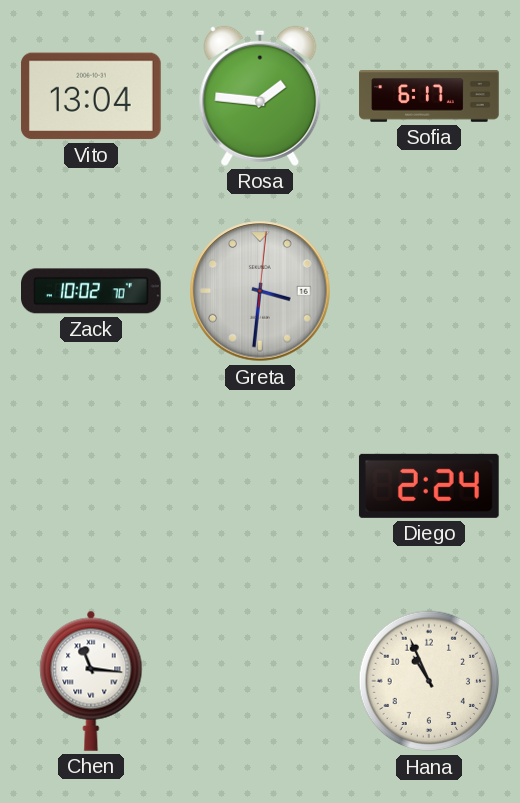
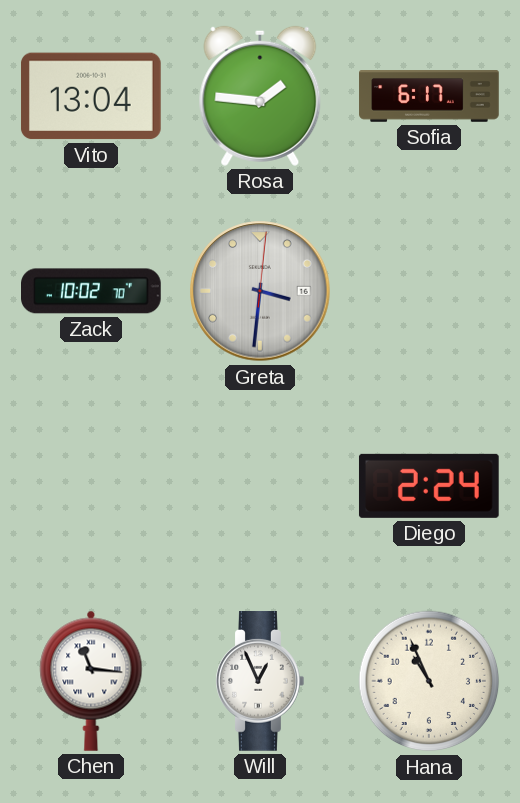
Will: none -> 12:56
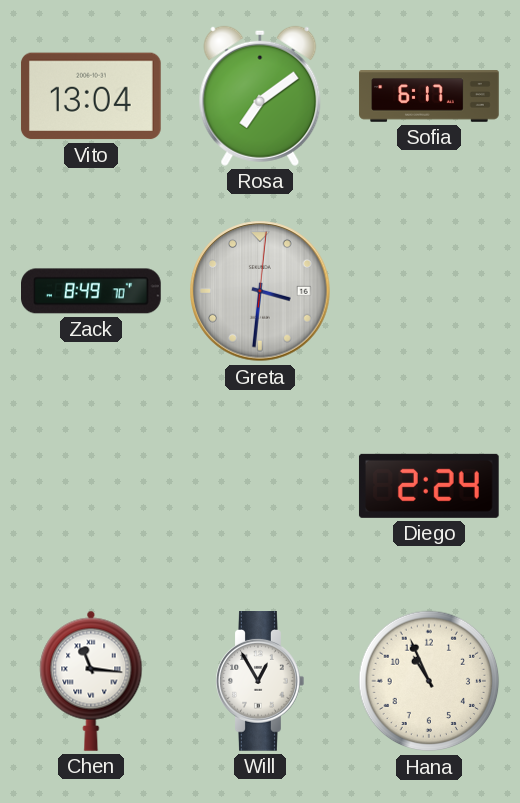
Rosa: 1:46 -> 7:09
Zack: 10:02 -> 8:49
Will: 12:56 -> 12:55
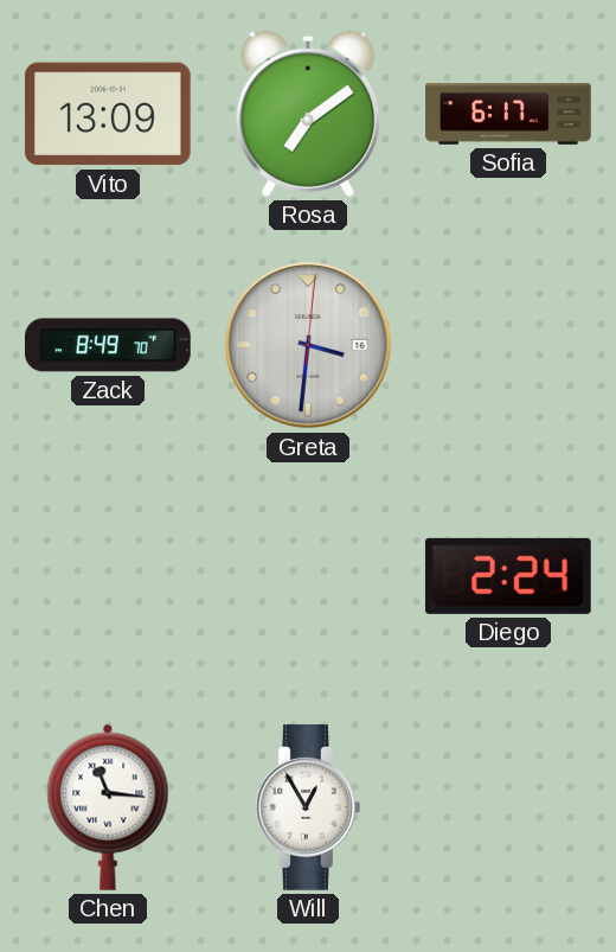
Vito: 13:04 -> 13:09
Hana: 10:56 -> none
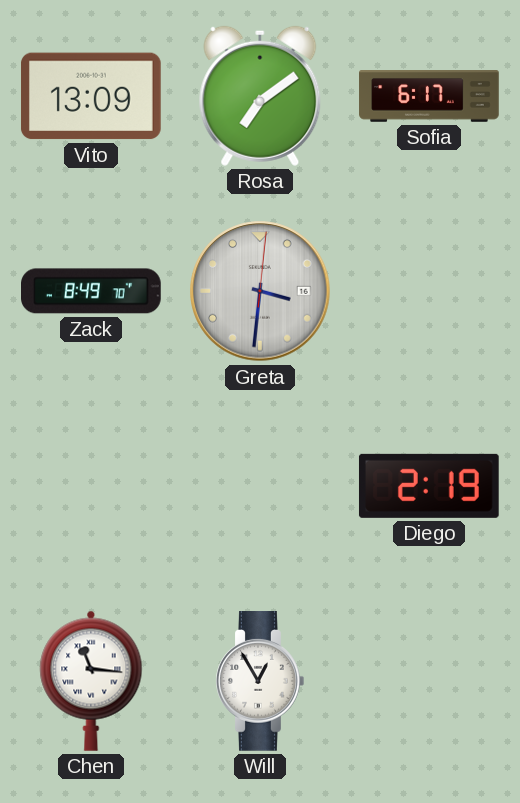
Diego: 2:24 -> 2:19
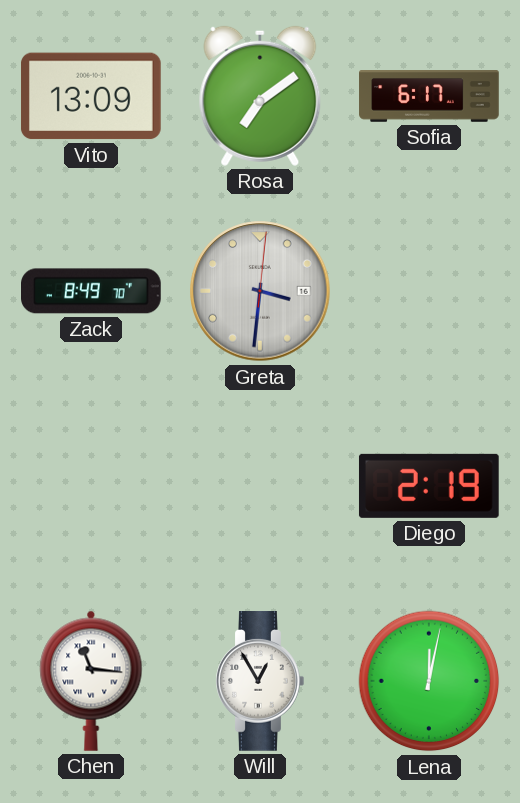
Lena: none -> 12:02
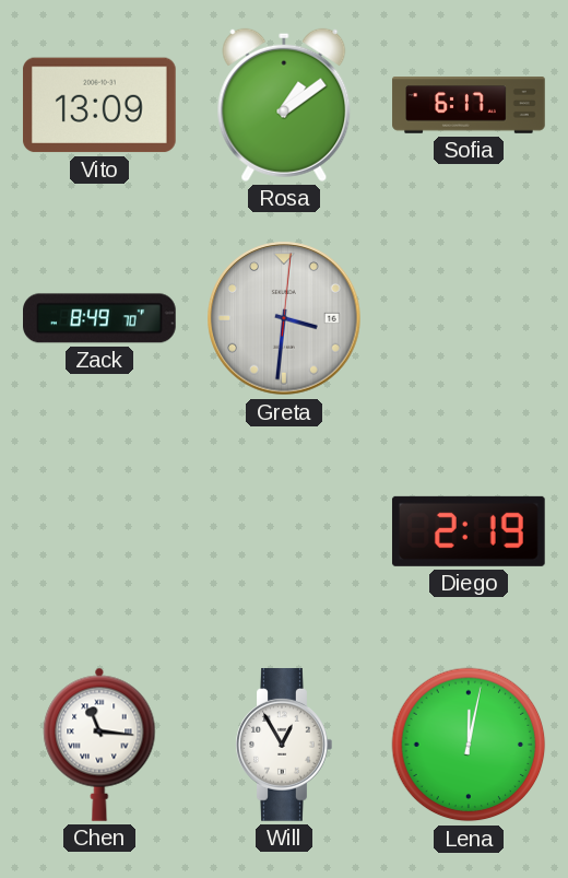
Rosa: 7:09 -> 1:09
